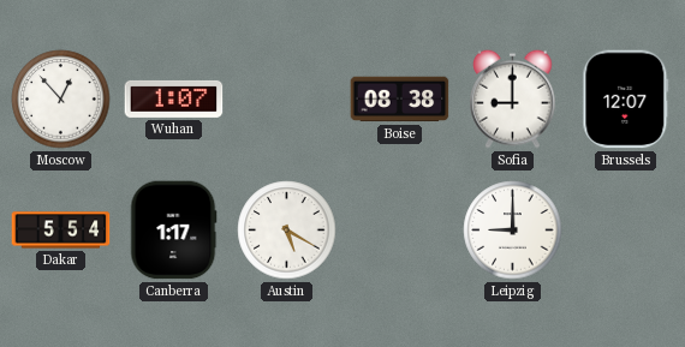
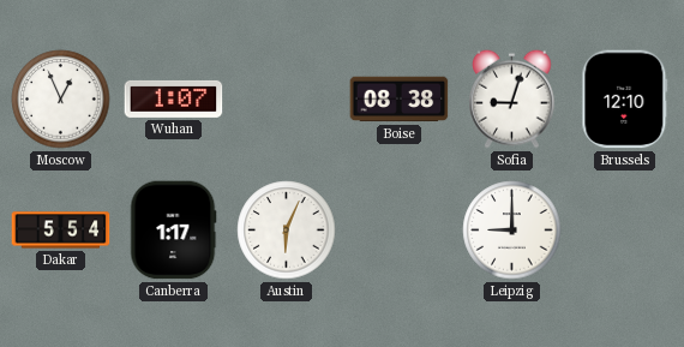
Moscow: 12:53 -> 12:56
Sofia: 9:00 -> 9:03
Brussels: 12:07 -> 12:10
Austin: 5:20 -> 6:04
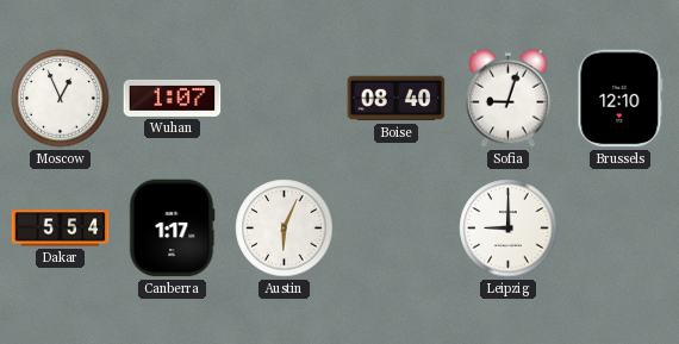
Boise: 08:38 -> 08:40
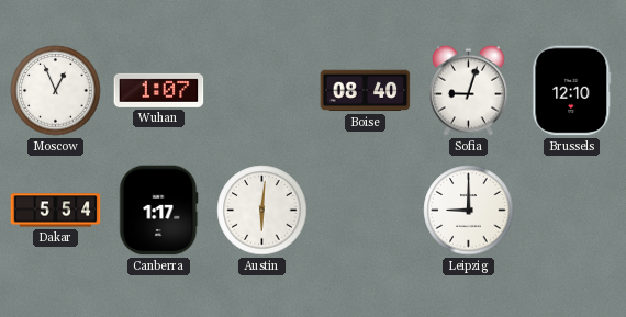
Austin: 6:04 -> 6:01
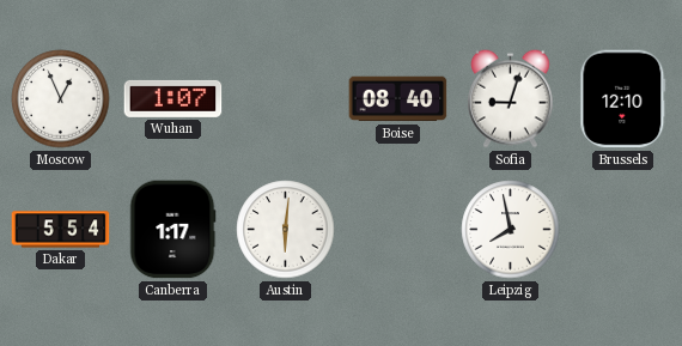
Leipzig: 9:00 -> 7:58
